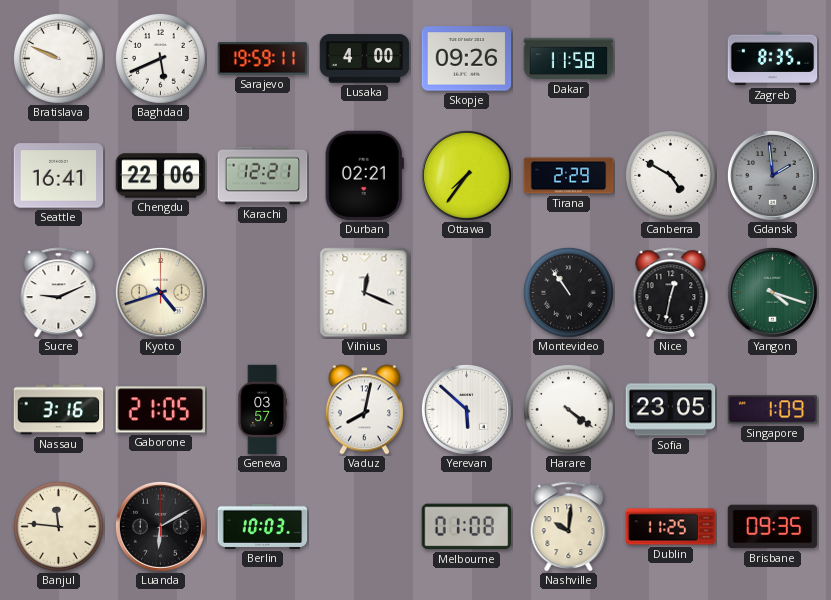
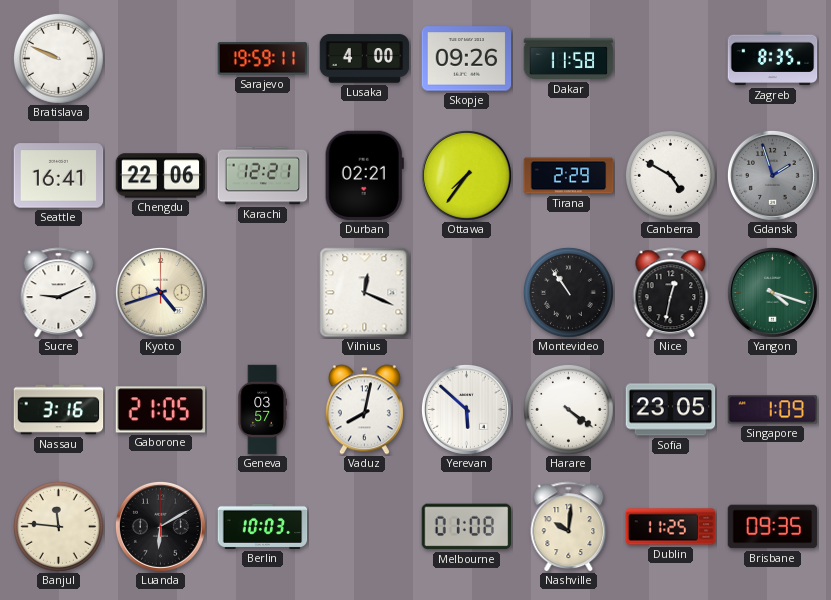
Baghdad: 5:41 -> none
Gdansk: 1:59 -> 1:57
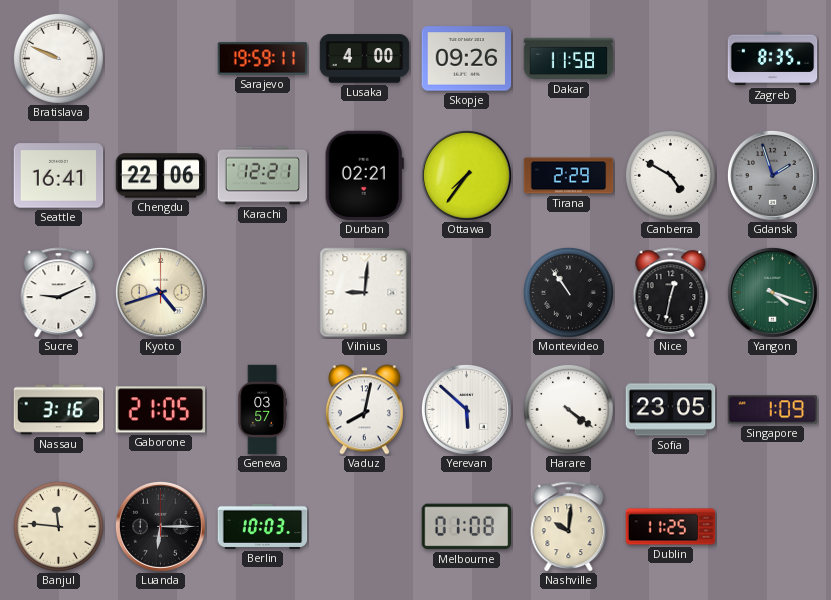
Vilnius: 12:19 -> 9:01
Luanda: 6:10 -> 6:15
Brisbane: 09:35 -> none
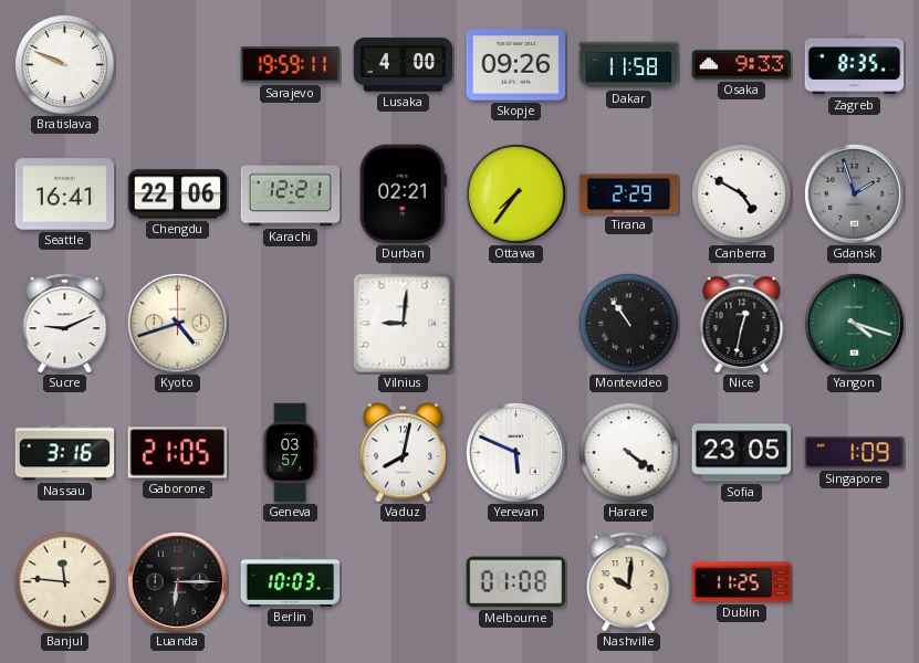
Osaka: none -> 9:33
Yerevan: 5:52 -> 5:49
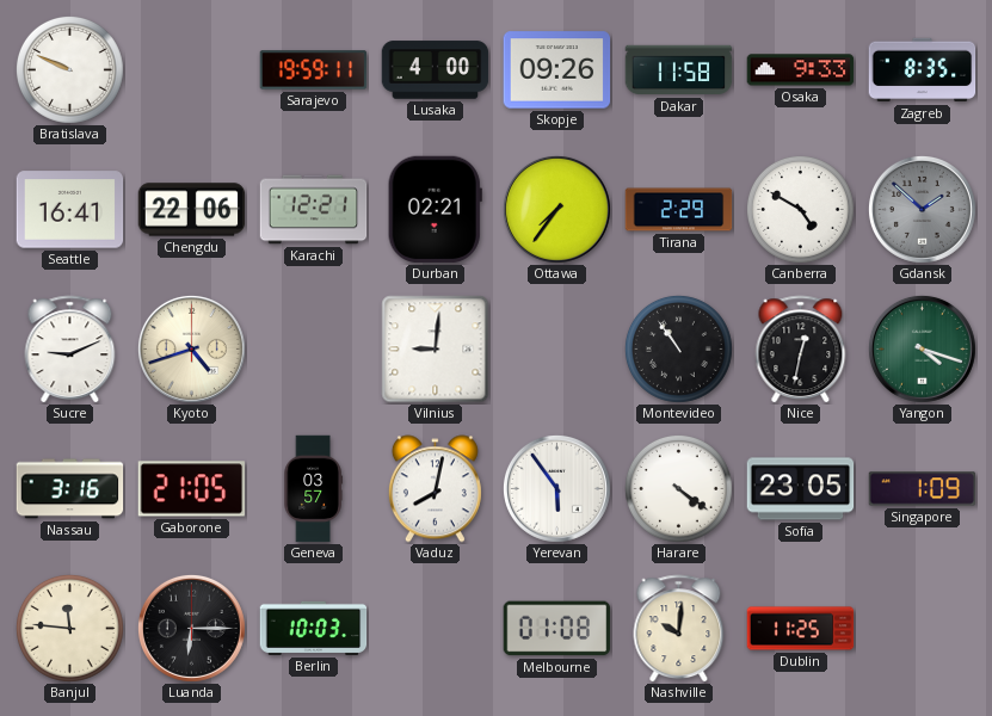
Gdansk: 1:57 -> 1:52
Yerevan: 5:49 -> 5:54
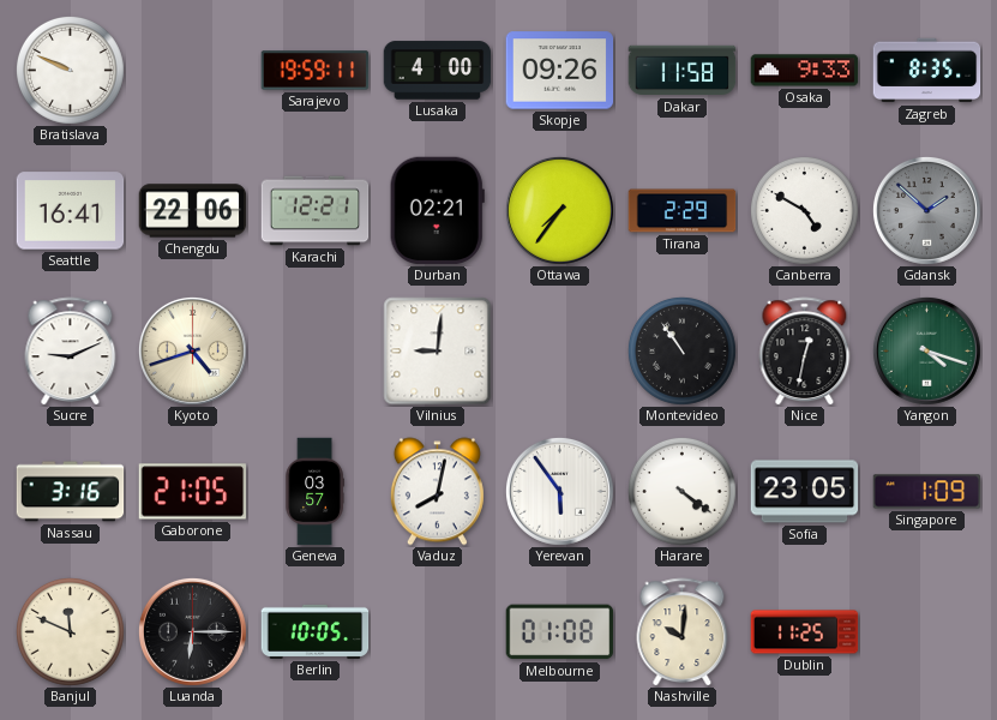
Banjul: 11:46 -> 11:49
Berlin: 10:03 -> 10:05
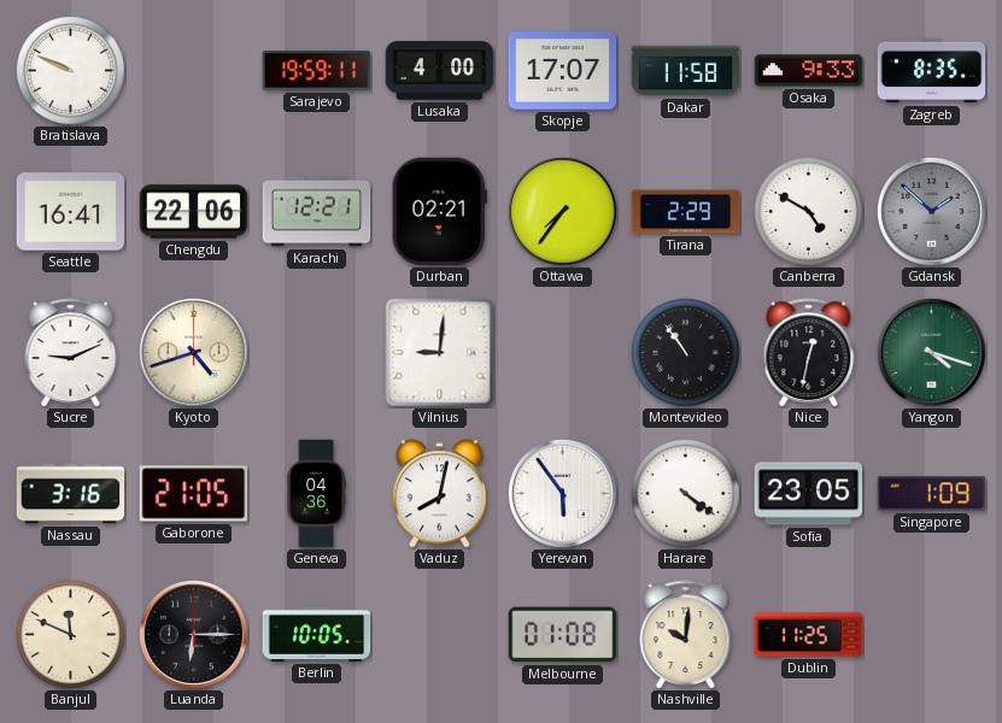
Skopje: 09:26 -> 17:07
Geneva: 03:57 -> 04:36
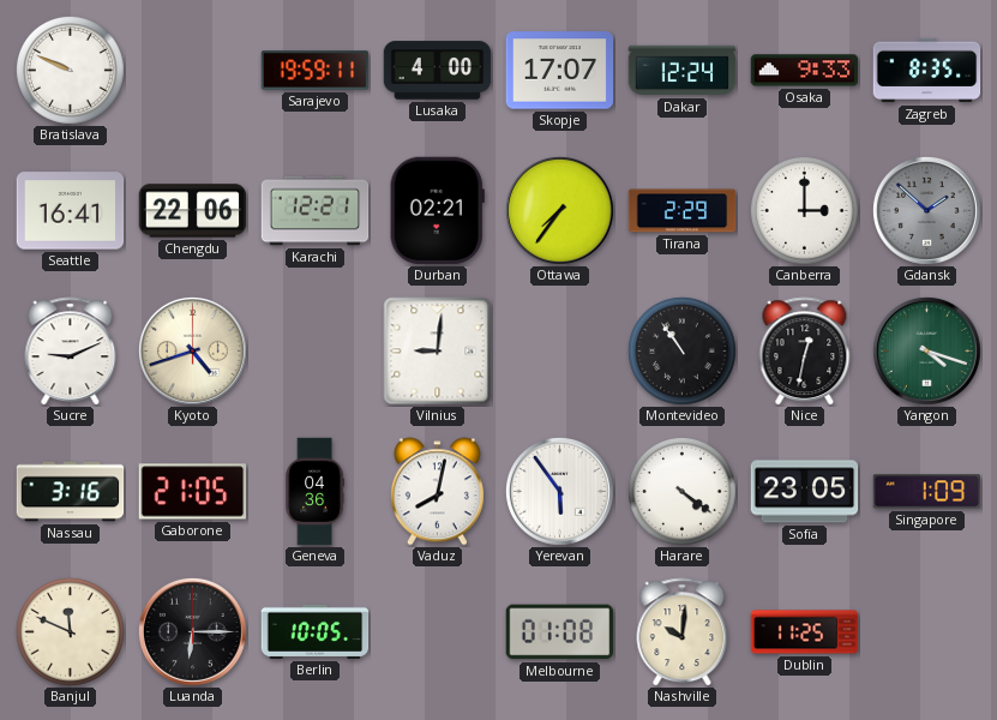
Dakar: 11:58 -> 12:24
Canberra: 4:50 -> 3:00
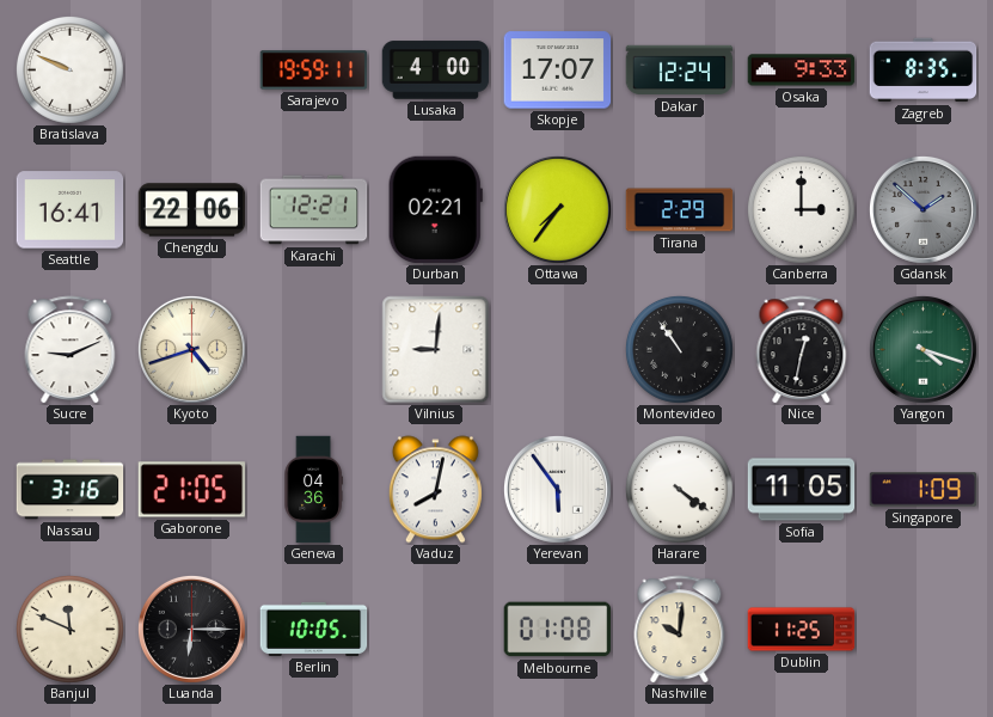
Sofia: 23:05 -> 11:05
